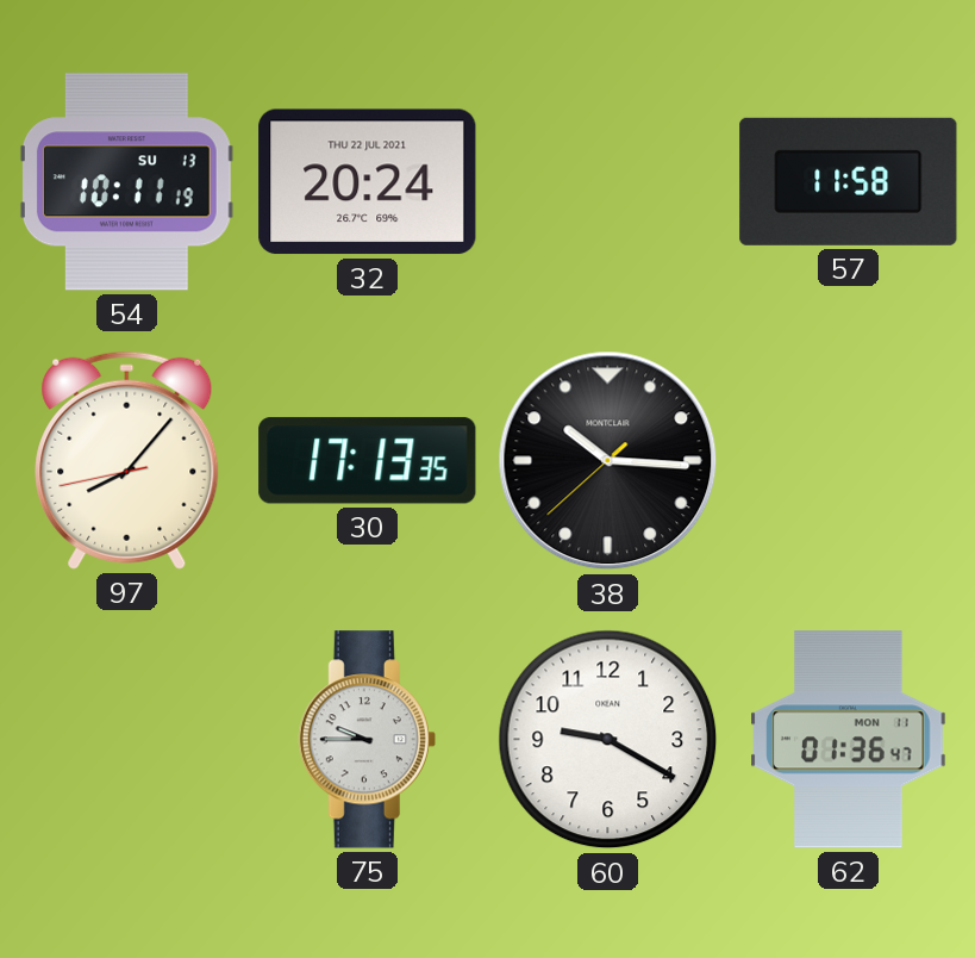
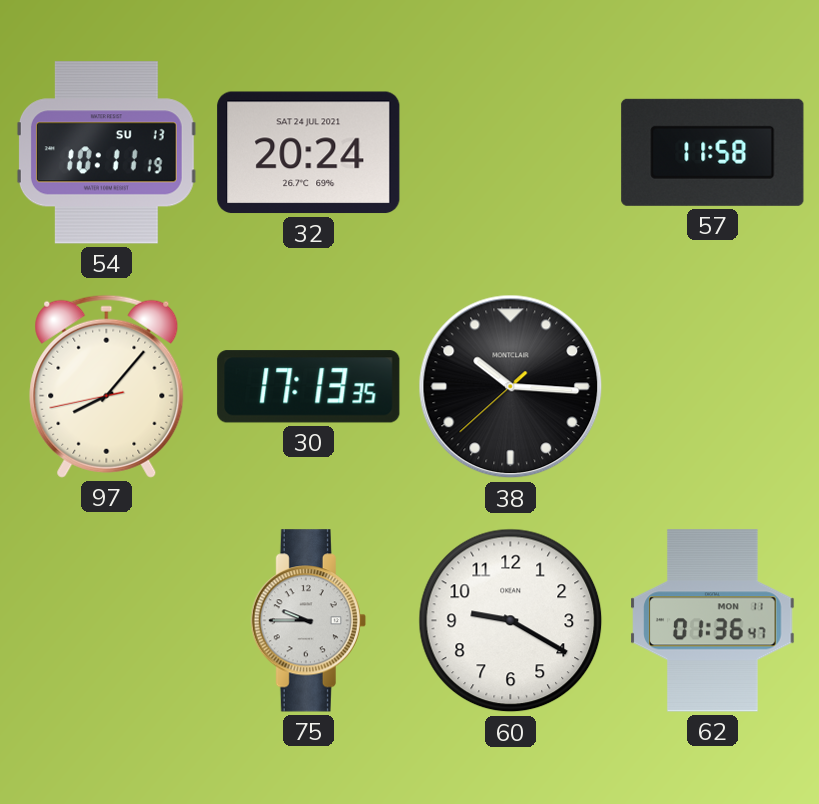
32 date: THU 22 JUL 2021 -> SAT 24 JUL 2021
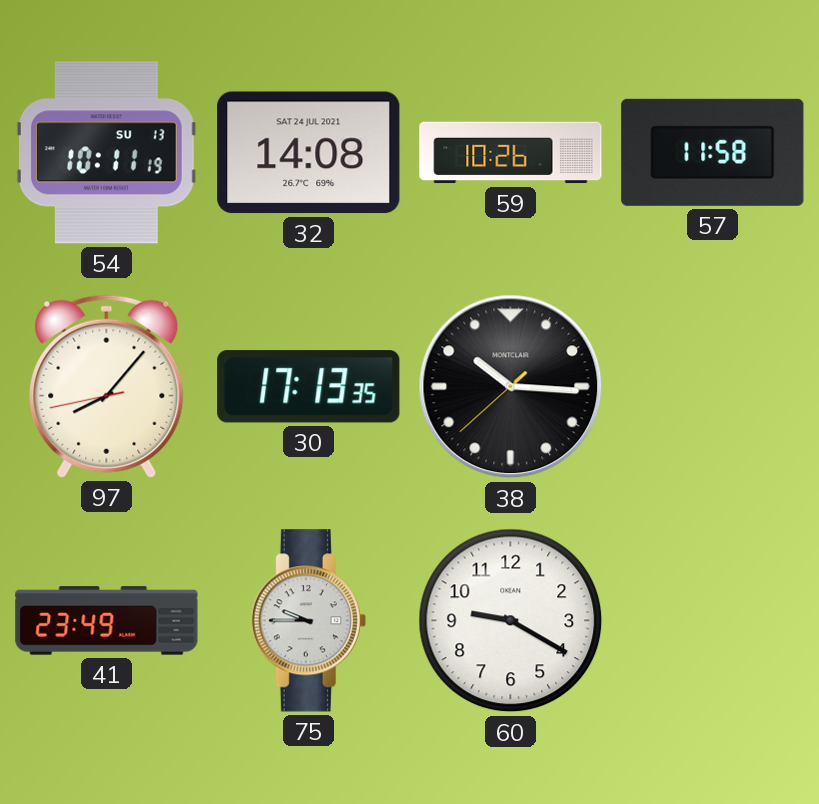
32: 20:24 -> 14:08
59: none -> 10:26
41: none -> 23:49
62: 01:36 -> none
